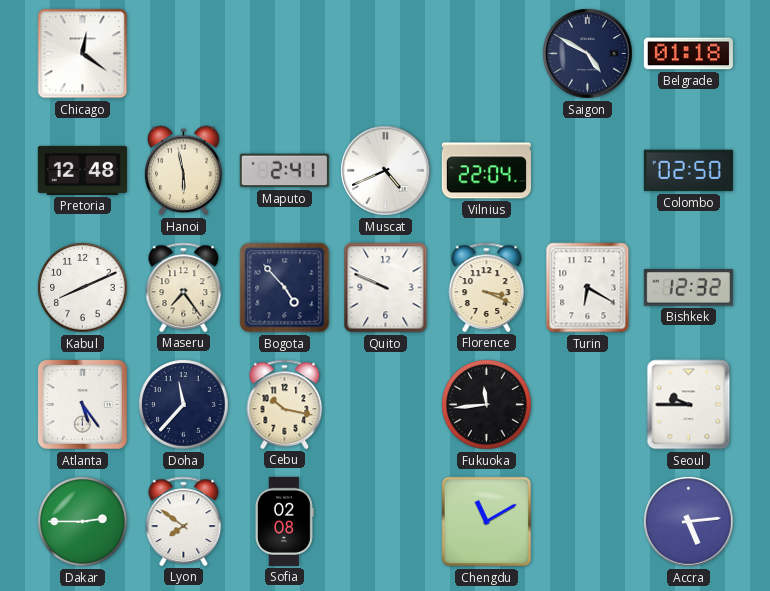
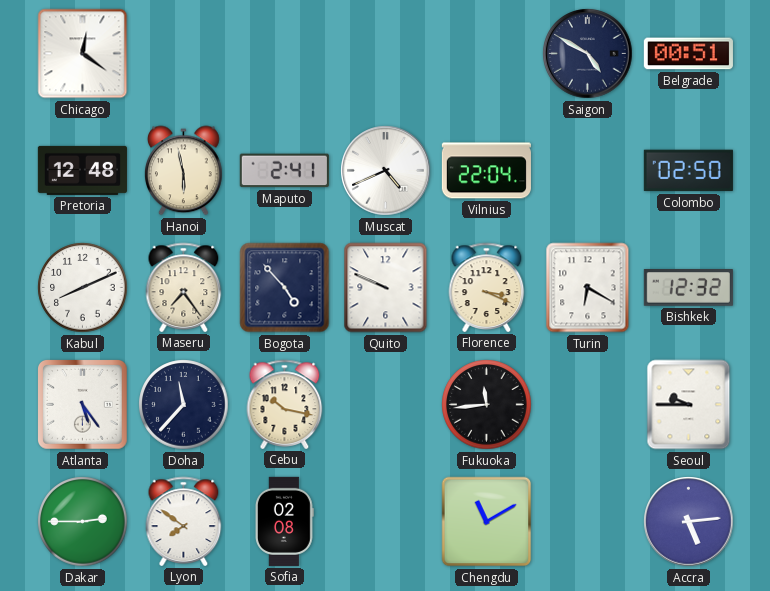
Belgrade: 01:18 -> 00:51
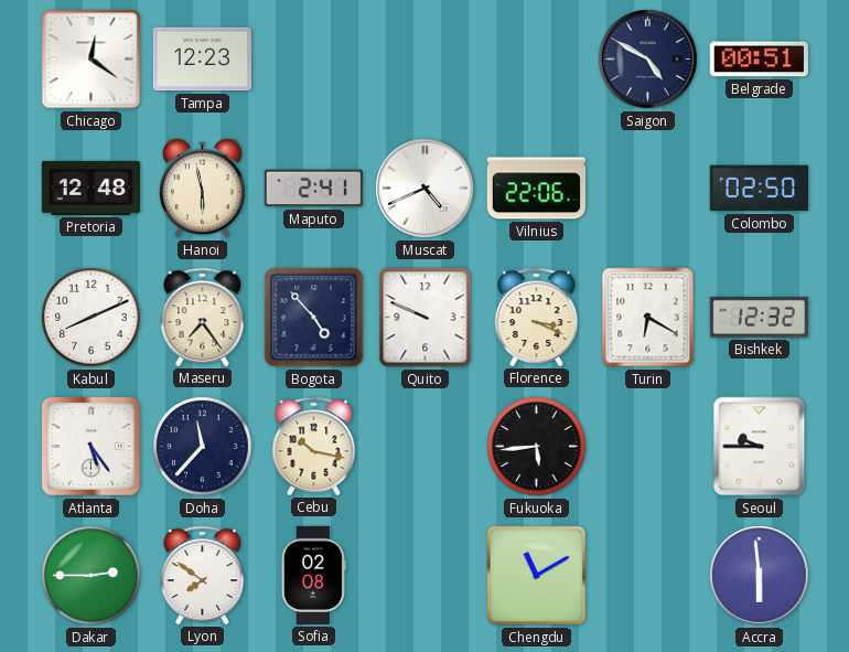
Tampa: none -> 12:23
Vilnius: 22:04 -> 22:06
Fukuoka: 11:44 -> 5:44
Accra: 5:14 -> 5:59
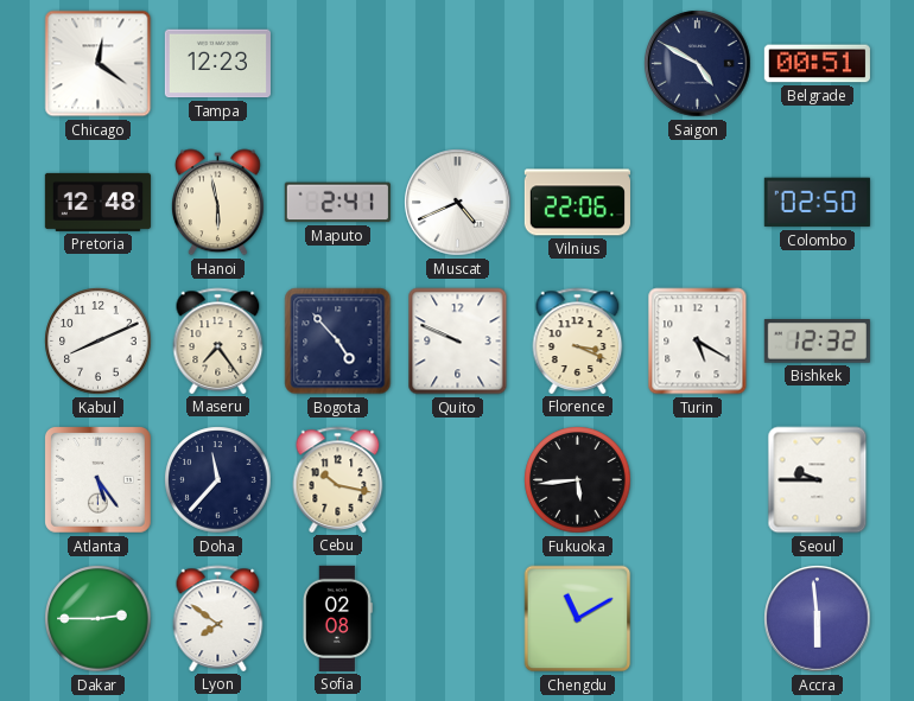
Turin: 6:20 -> 5:20
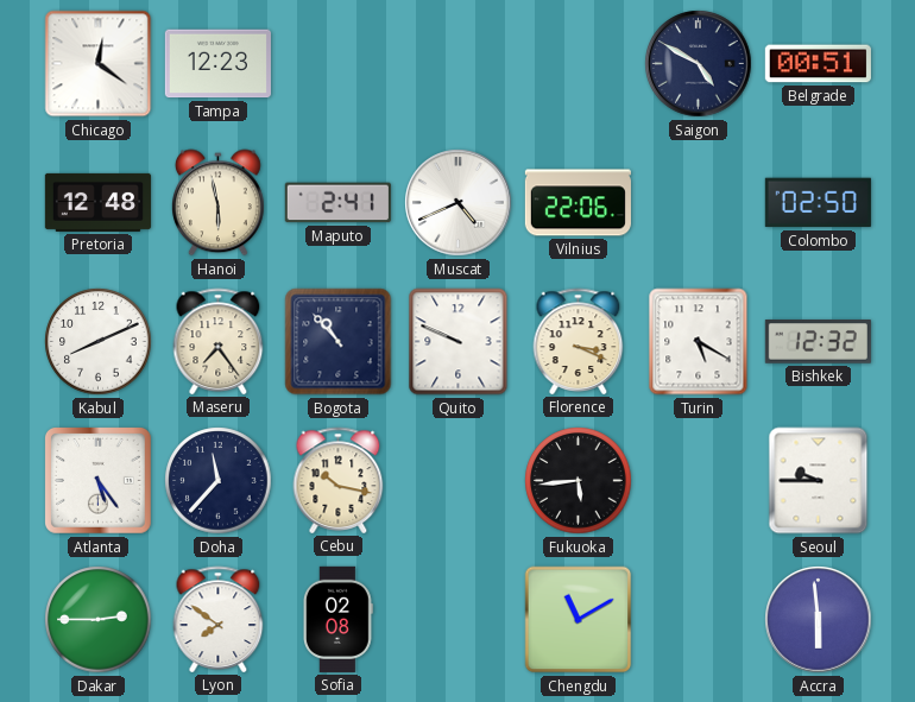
Bogota: 4:53 -> 10:53
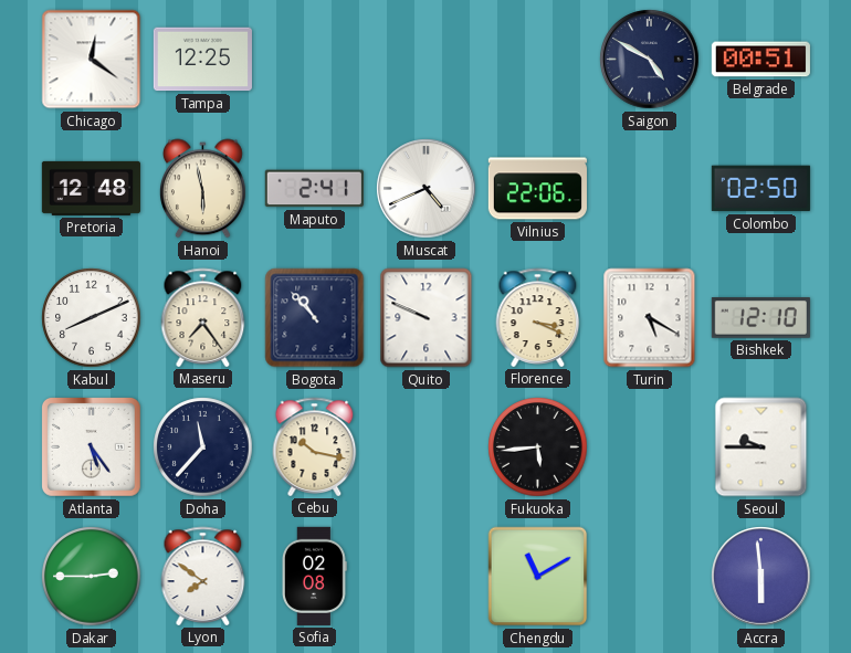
Tampa: 12:23 -> 12:25
Bishkek: 12:32 -> 12:10
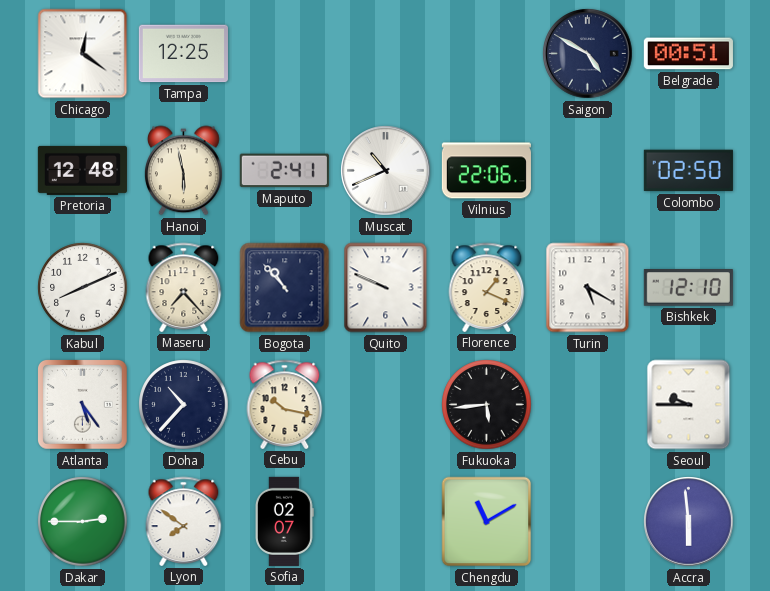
Muscat: 4:41 -> 10:41
Maseru: 7:24 -> 7:23
Florence: 3:19 -> 1:19
Doha: 11:37 -> 10:37
Sofia: 02:08 -> 02:07
